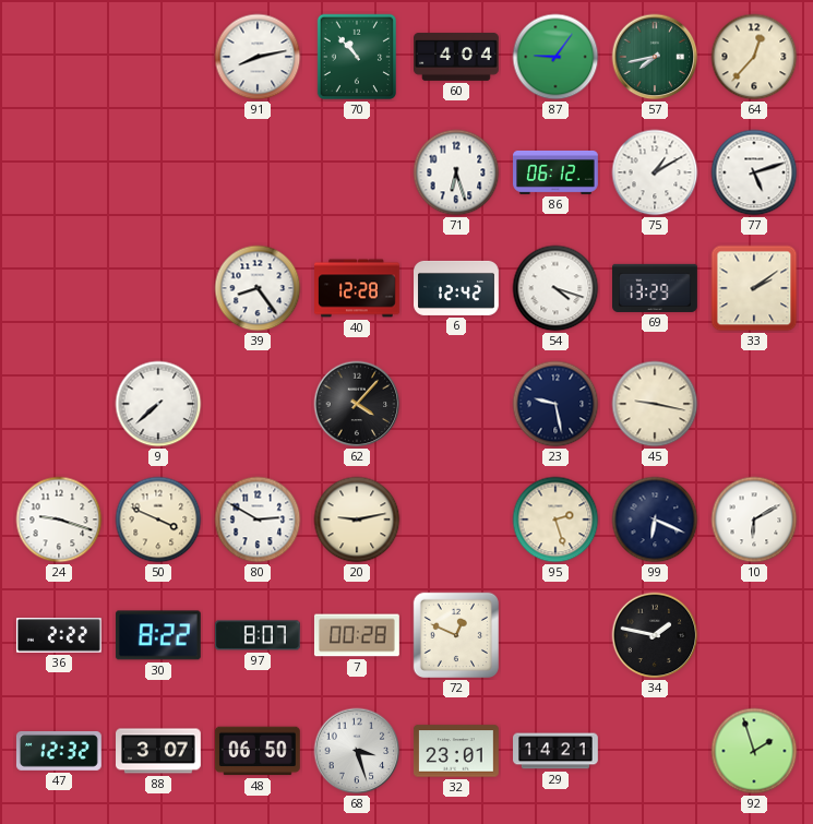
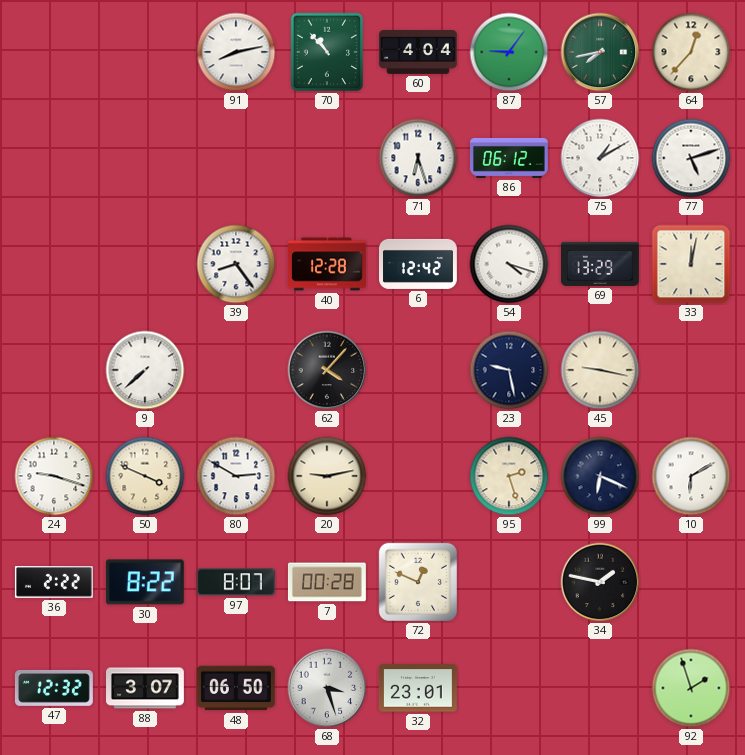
33: 2:09 -> 12:02
29: 14:21 -> none
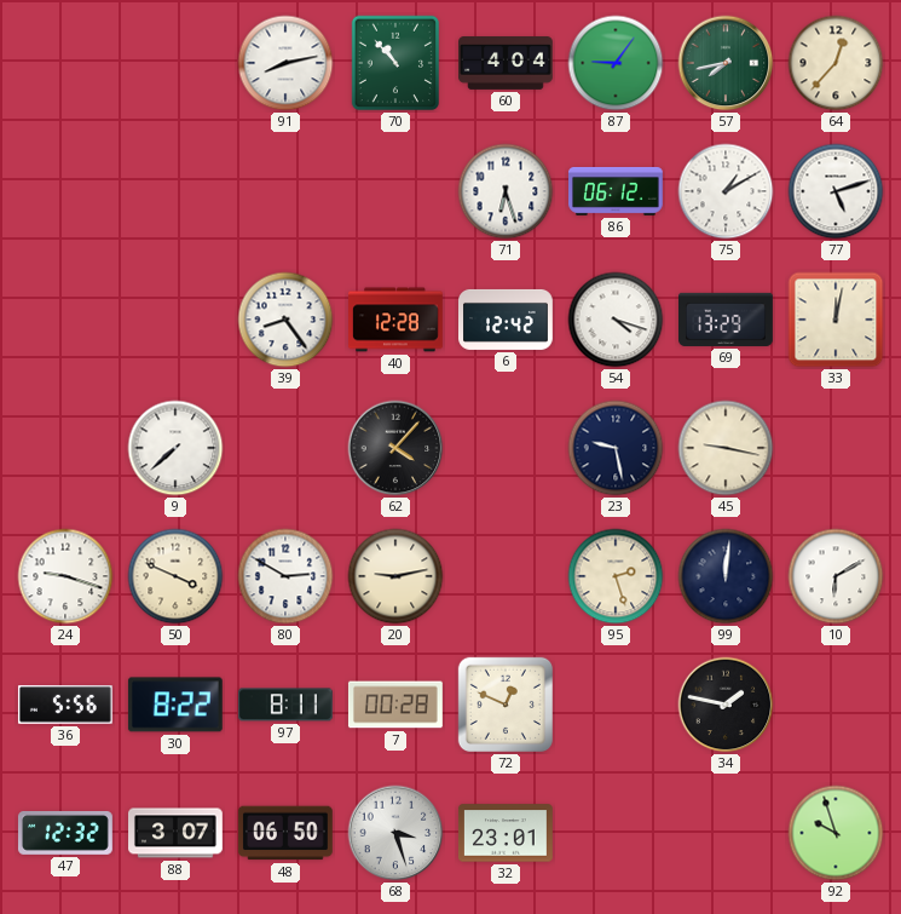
99: 6:19 -> 12:01
36: 2:22 -> 5:56
97: 8:07 -> 8:11
92: 1:57 -> 9:57
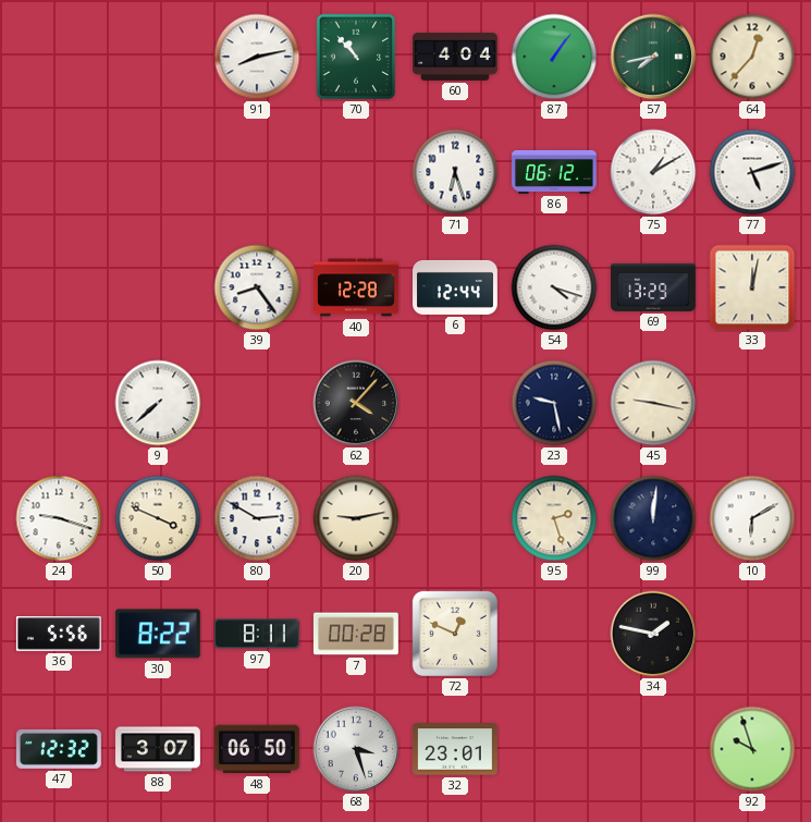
87: 9:06 -> 1:06
6: 12:42 -> 12:44
